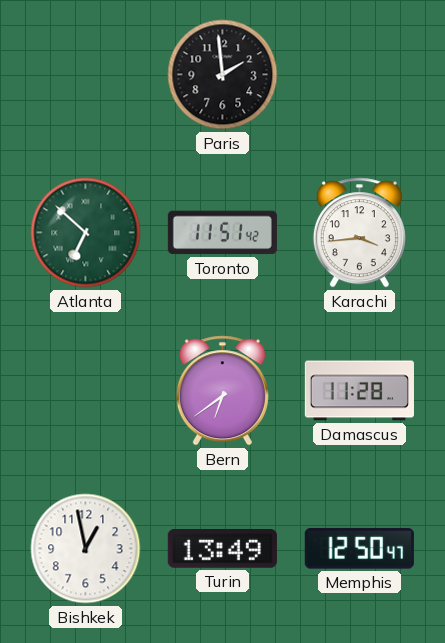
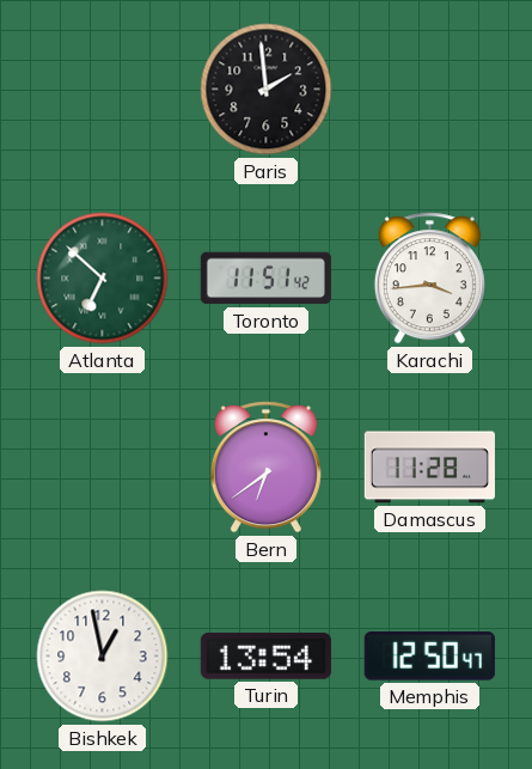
Turin: 13:49 -> 13:54
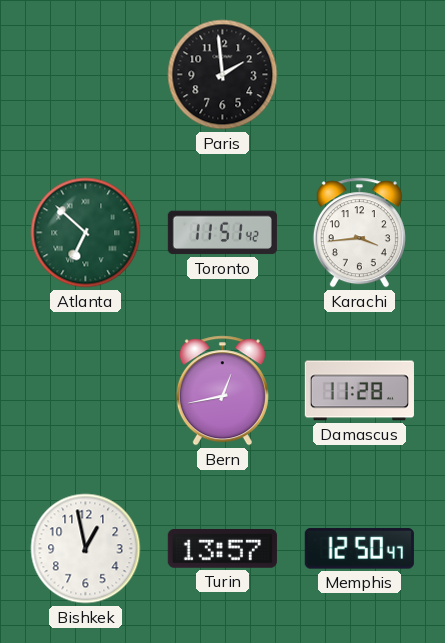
Bern: 6:39 -> 12:43
Turin: 13:54 -> 13:57
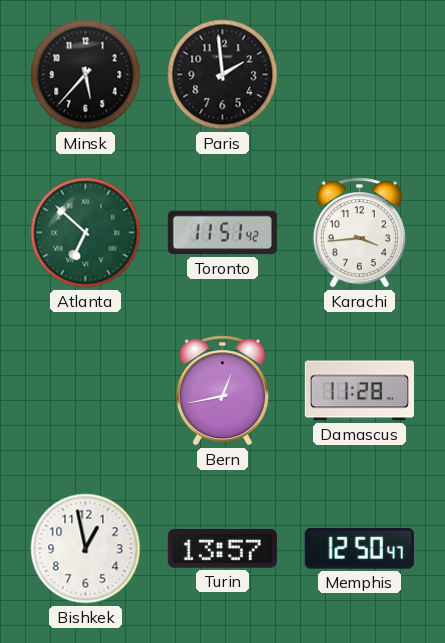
Minsk: none -> 5:37
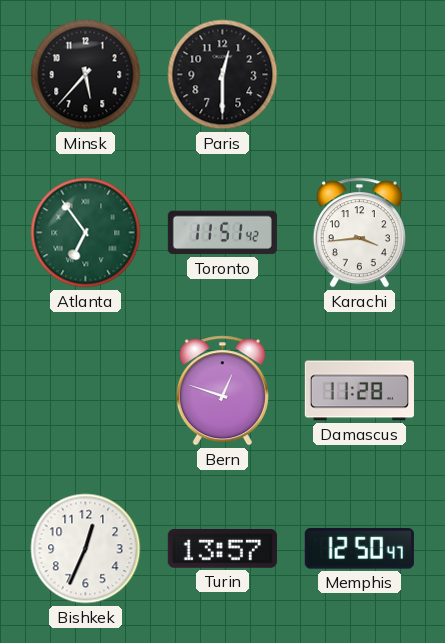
Paris: 1:59 -> 12:30
Atlanta: 6:52 -> 6:54
Bern: 12:43 -> 12:48
Bishkek: 12:58 -> 12:34
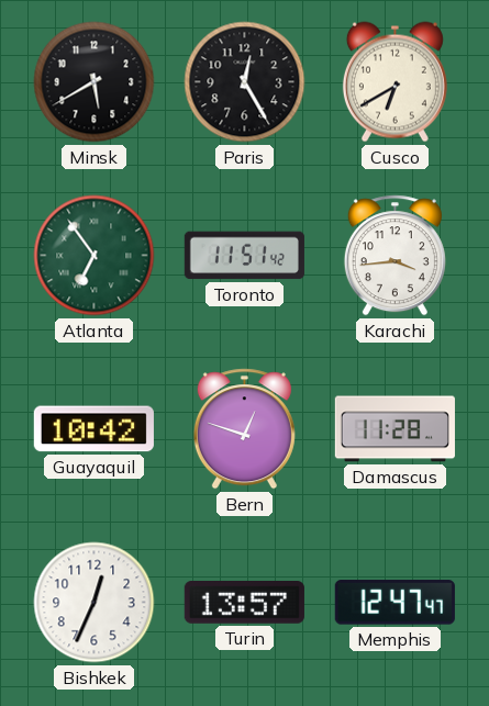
Minsk: 5:37 -> 5:40
Paris: 12:30 -> 12:25
Cusco: none -> 6:40
Guayaquil: none -> 10:42
Memphis: 12:50 -> 12:47
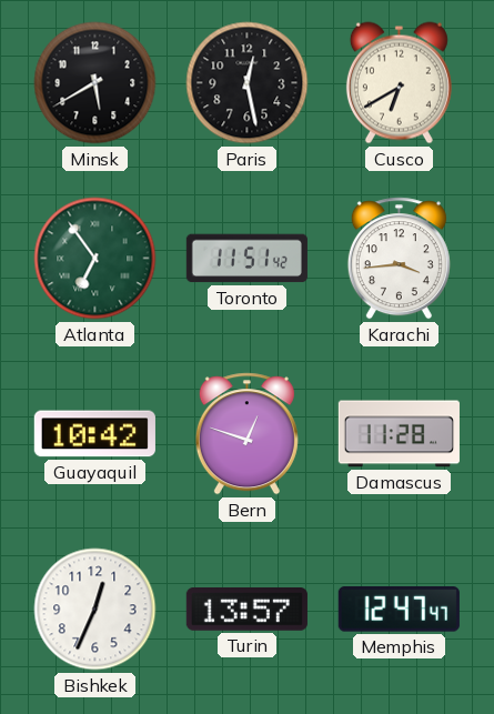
Paris: 12:25 -> 12:28
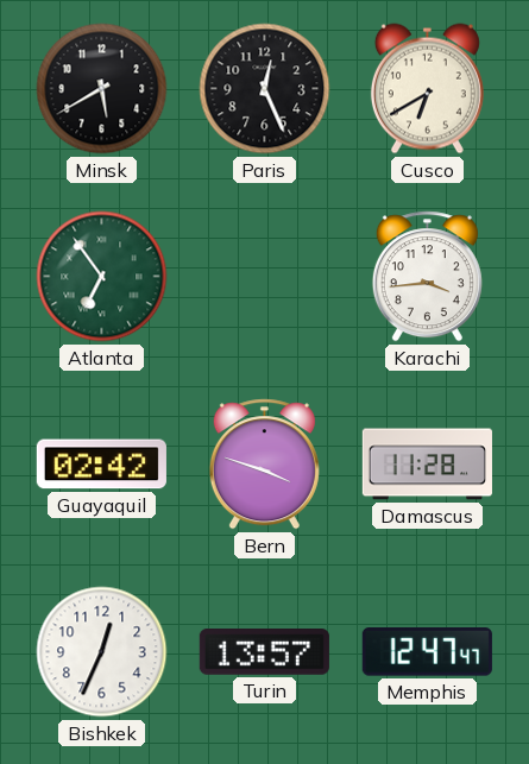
Paris: 12:28 -> 12:26
Toronto: 11:51 -> none
Guayaquil: 10:42 -> 02:42
Bern: 12:48 -> 3:48
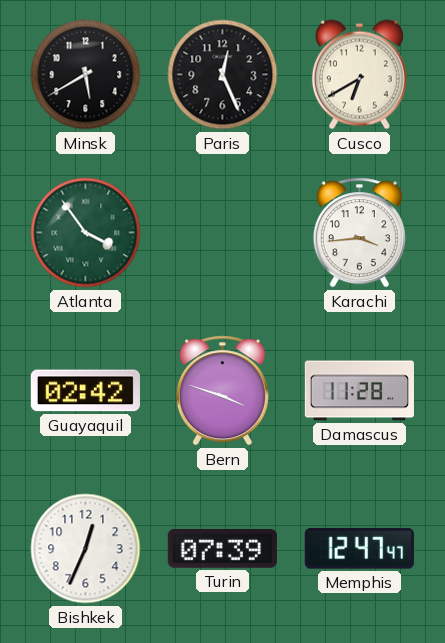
Atlanta: 6:54 -> 3:54
Turin: 13:57 -> 07:39
